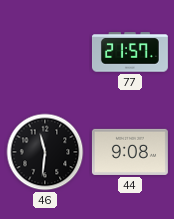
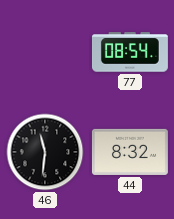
77: 21:57 -> 08:54
44: 9:08 -> 8:32
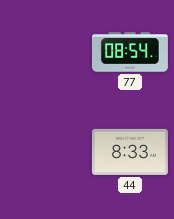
46: 11:31 -> none
44: 8:32 -> 8:33
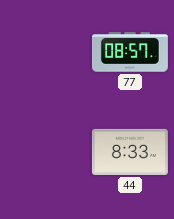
77: 08:54 -> 08:57
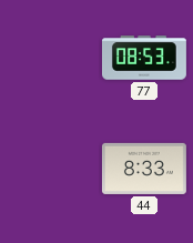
77: 08:57 -> 08:53
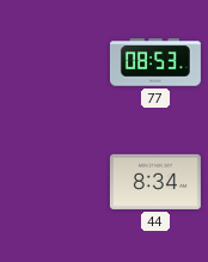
44: 8:33 -> 8:34
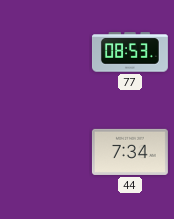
44: 8:34 -> 7:34
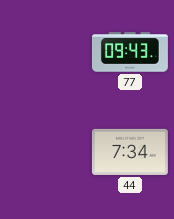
77: 08:53 -> 09:43
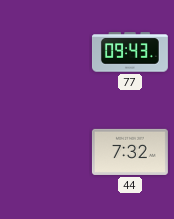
44: 7:34 -> 7:32
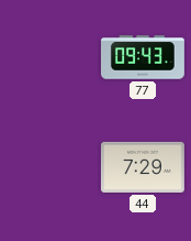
44: 7:32 -> 7:29
